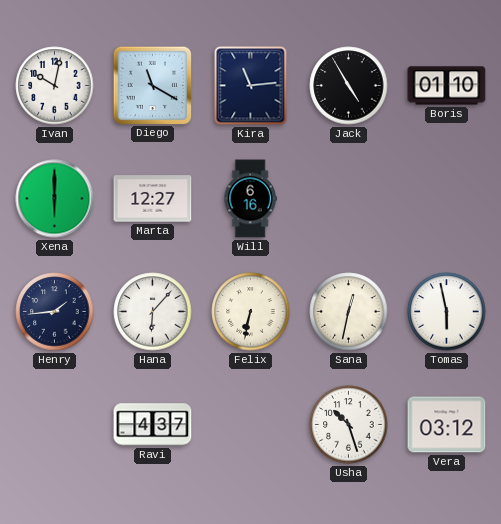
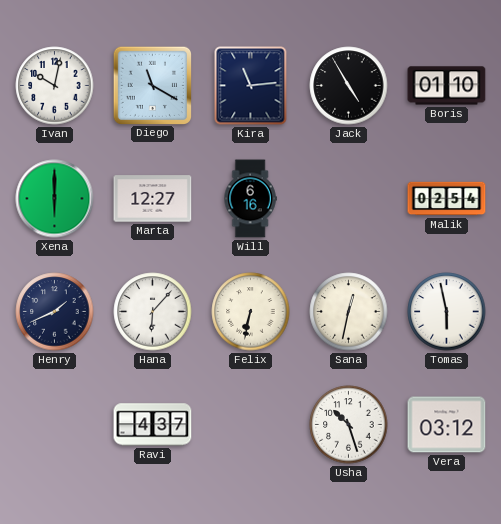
Malik: none -> 02:54
Henry: 1:44 -> 1:41
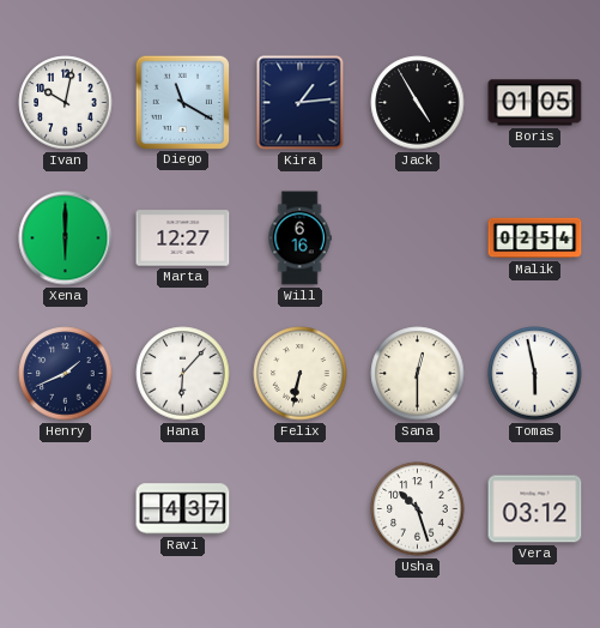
Kira: 11:14 -> 1:14
Boris: 01:10 -> 01:05
Sana: 12:32 -> 12:30
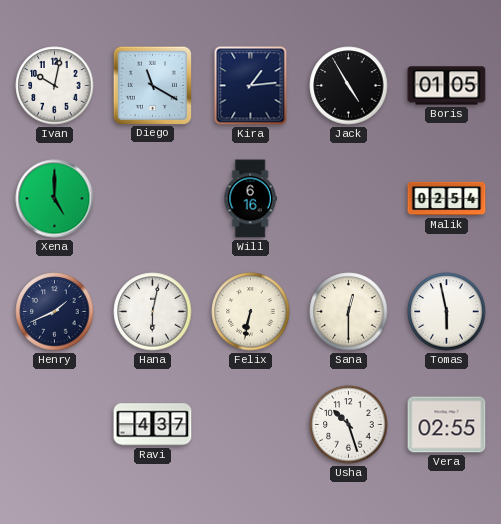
Xena: 6:00 -> 5:00
Marta: 12:27 -> none
Hana: 6:07 -> 6:02
Vera: 03:12 -> 02:55
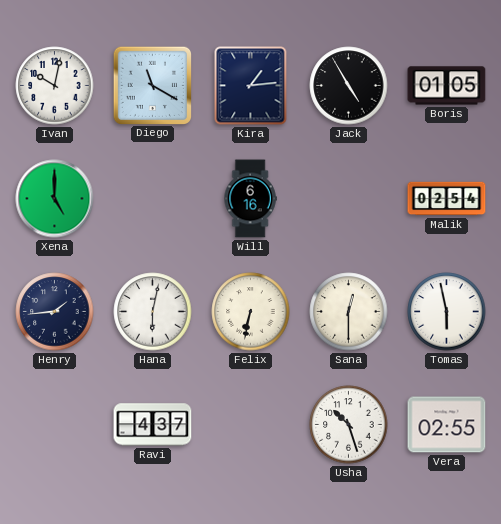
Henry: 1:41 -> 1:44
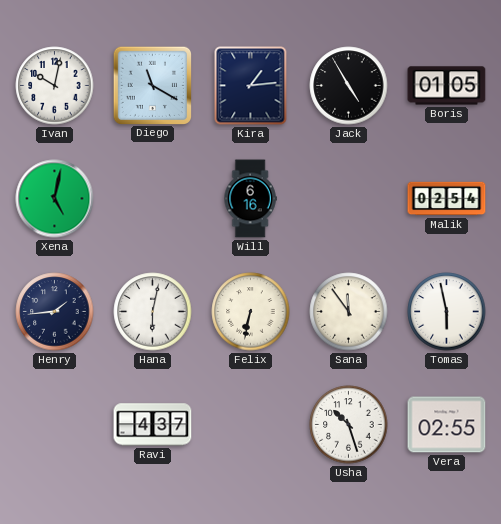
Xena: 5:00 -> 5:02
Sana: 12:30 -> 11:54
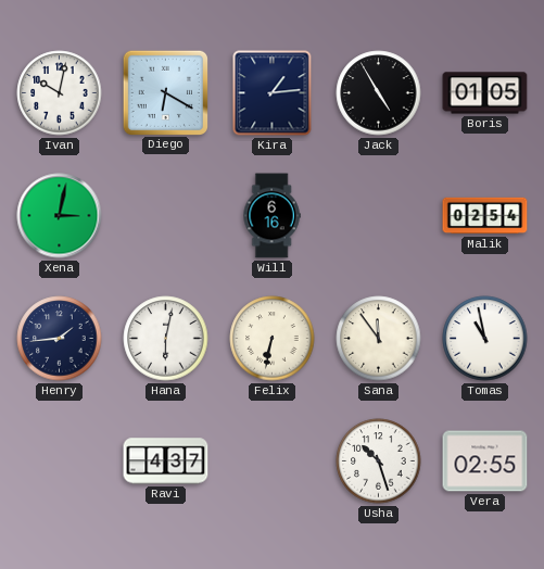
Diego: 11:20 -> 6:20
Xena: 5:02 -> 3:02
Tomas: 5:58 -> 10:58
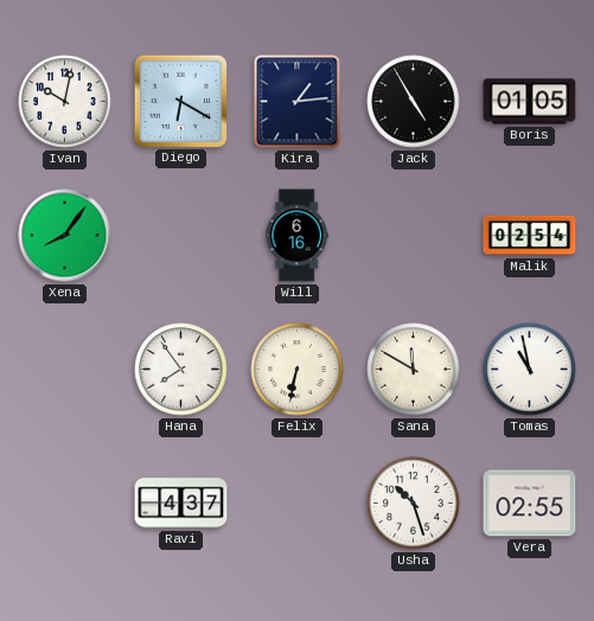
Xena: 3:02 -> 8:06
Henry: 1:44 -> none
Hana: 6:02 -> 7:54
Sana: 11:54 -> 11:50
